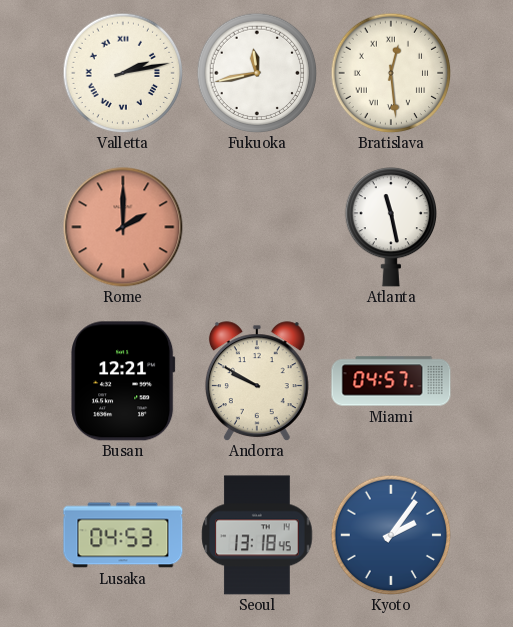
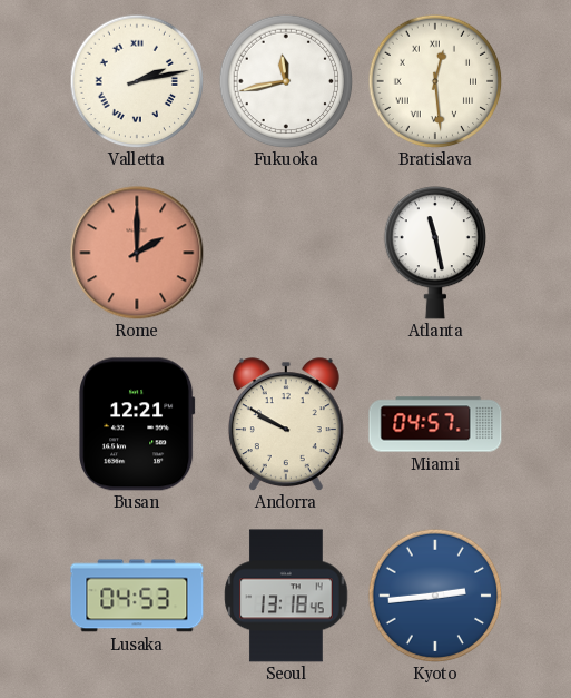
Kyoto: 2:06 -> 2:44
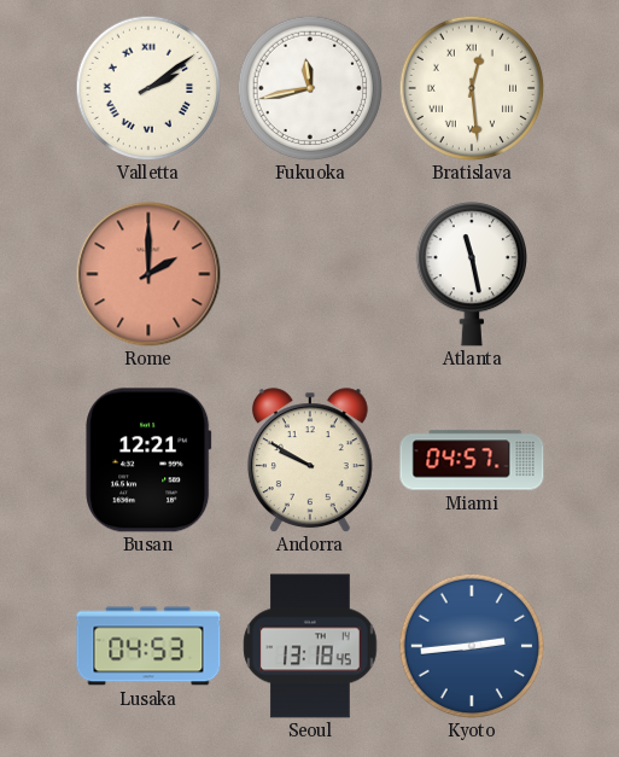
Valletta: 2:13 -> 2:09
